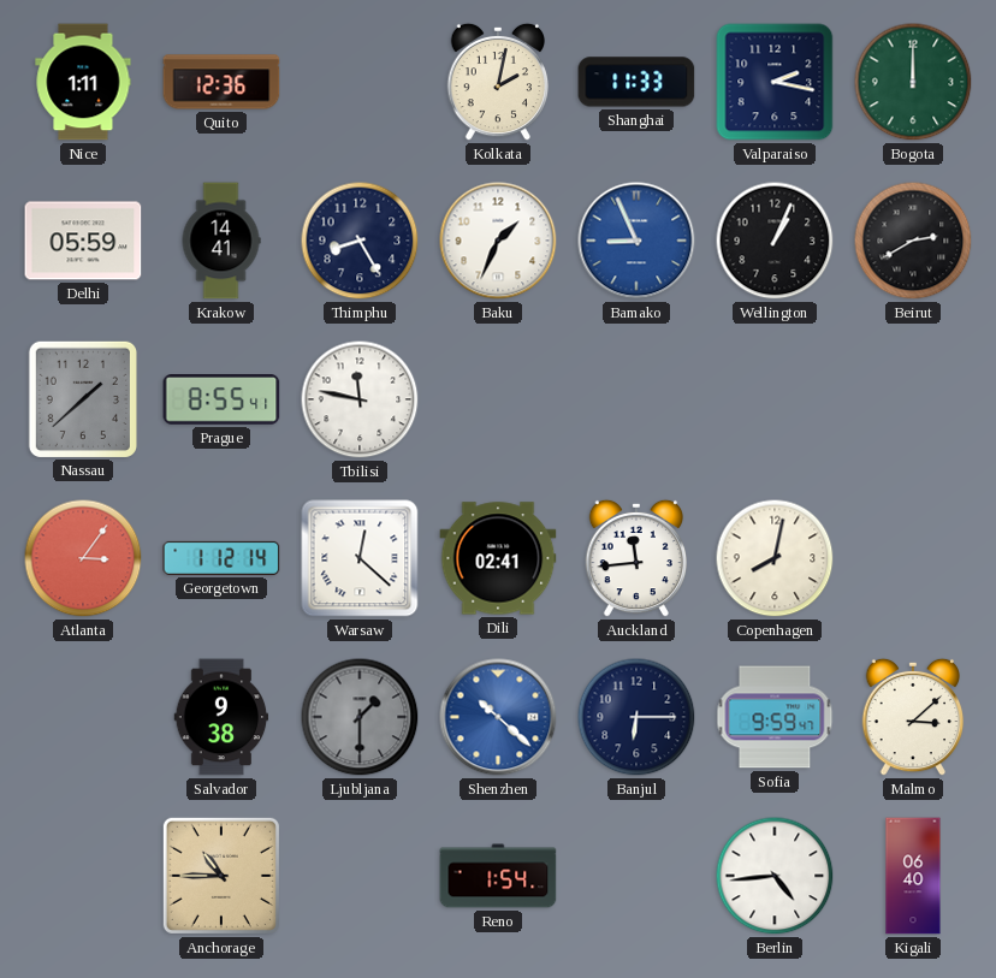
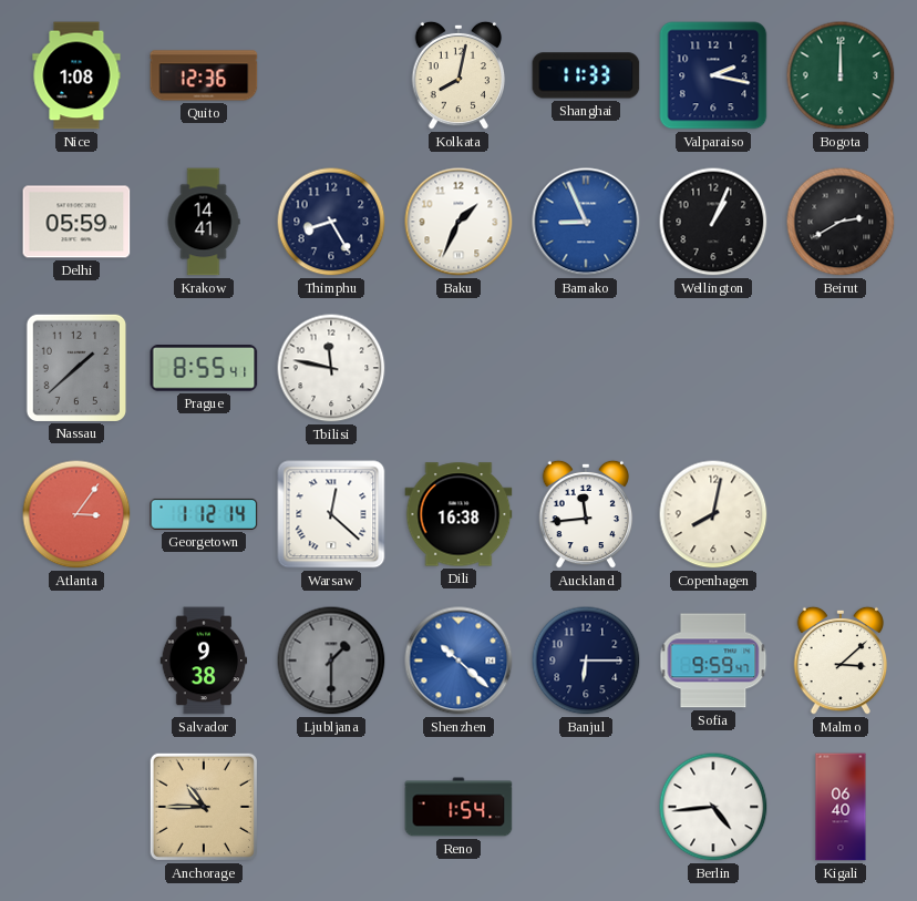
Nice: 1:11 -> 1:08
Kolkata: 2:02 -> 8:02
Dili: 02:41 -> 16:38
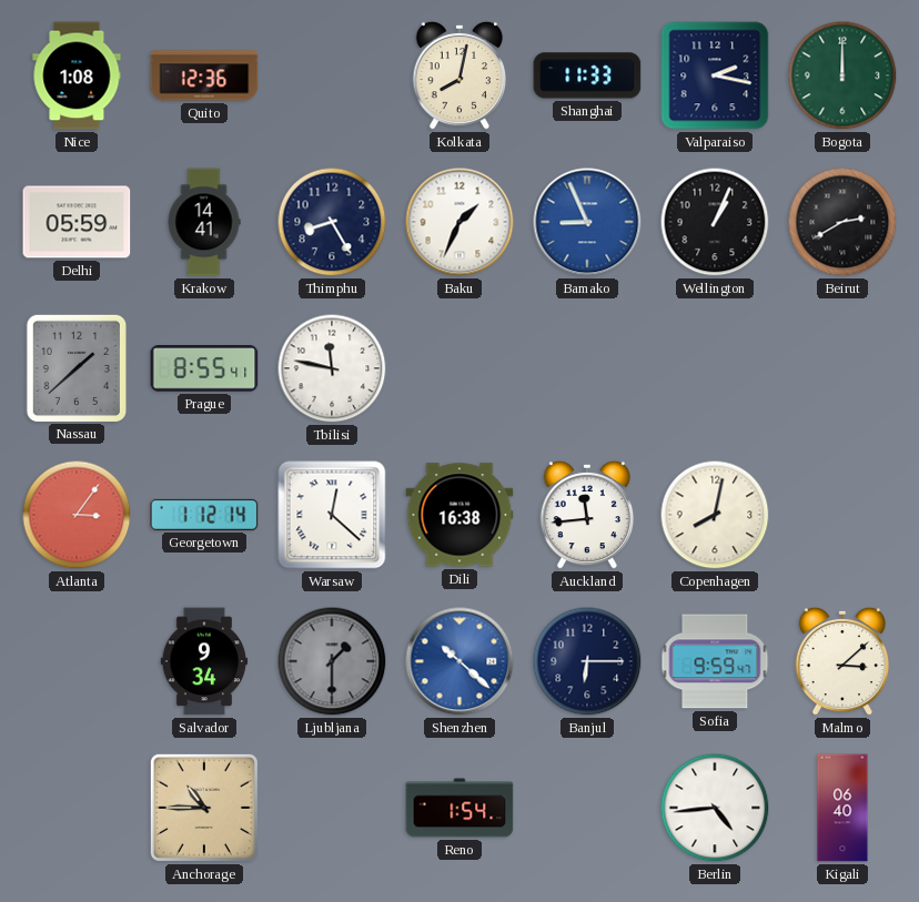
Salvador: 9:38 -> 9:34
